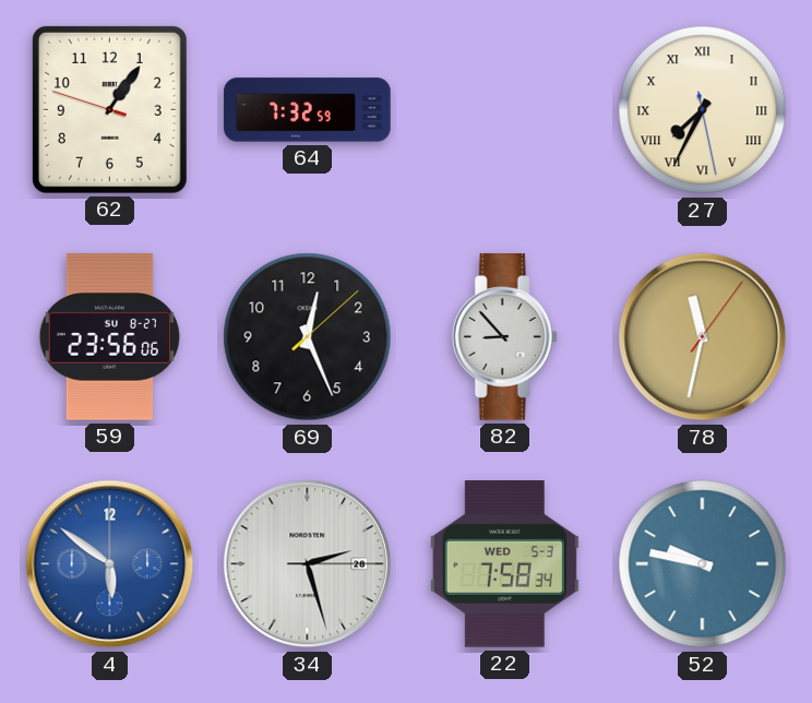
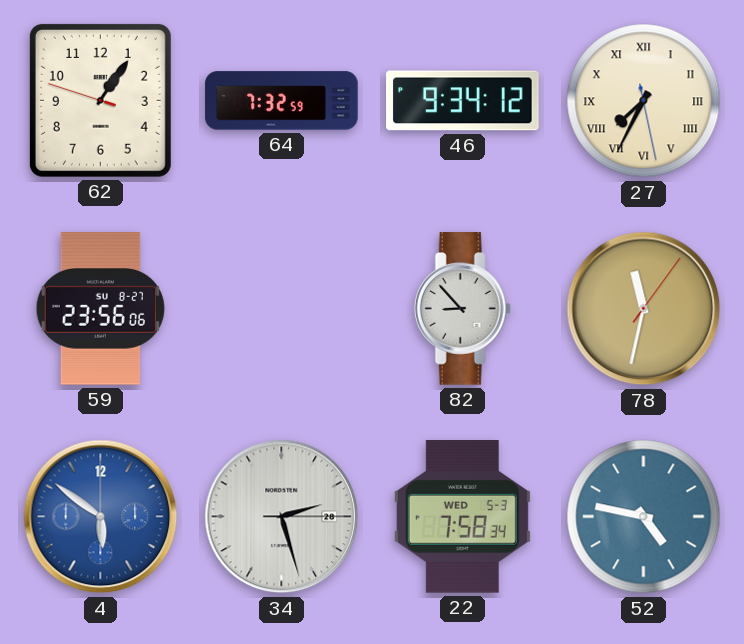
46: none -> 9:34
69: 12:26 -> none
52: 9:47 -> 4:47
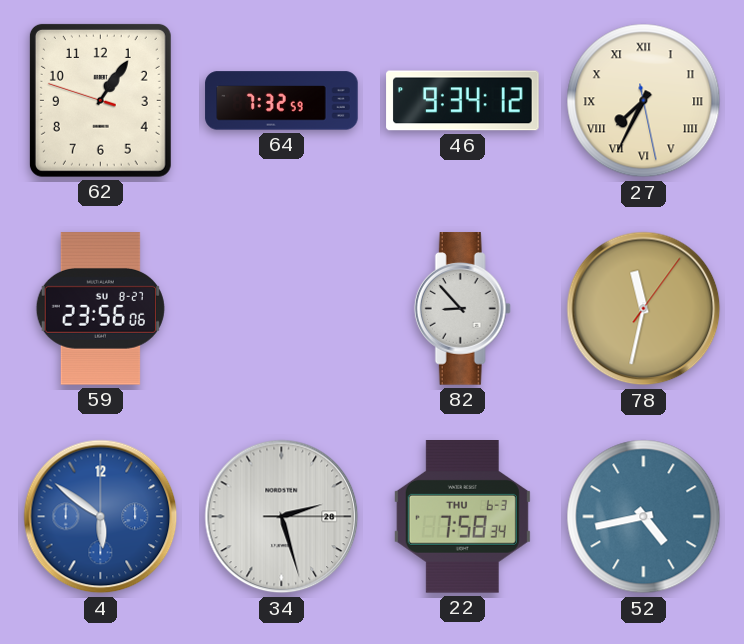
22 date: WED 5-3 -> THU 6-3
52: 4:47 -> 4:43
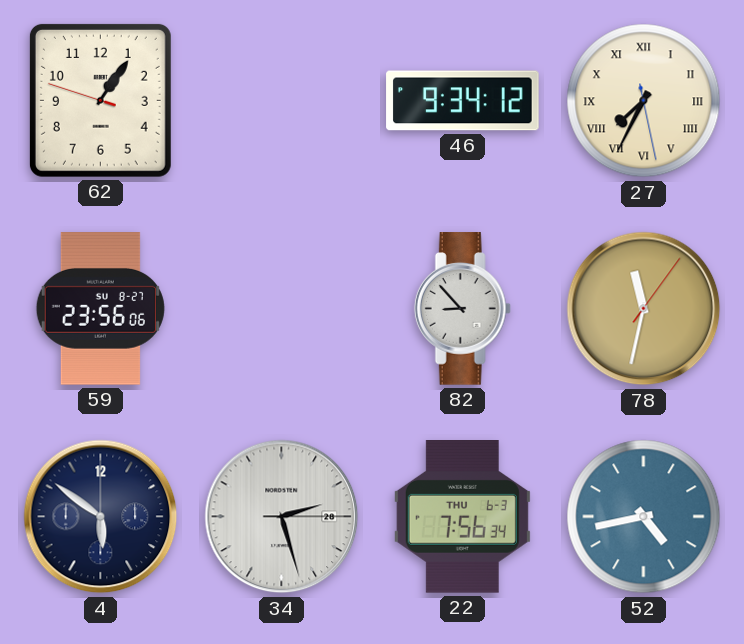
64: 7:32 -> none
4 dial: blue -> navy
22: 7:58 -> 7:56
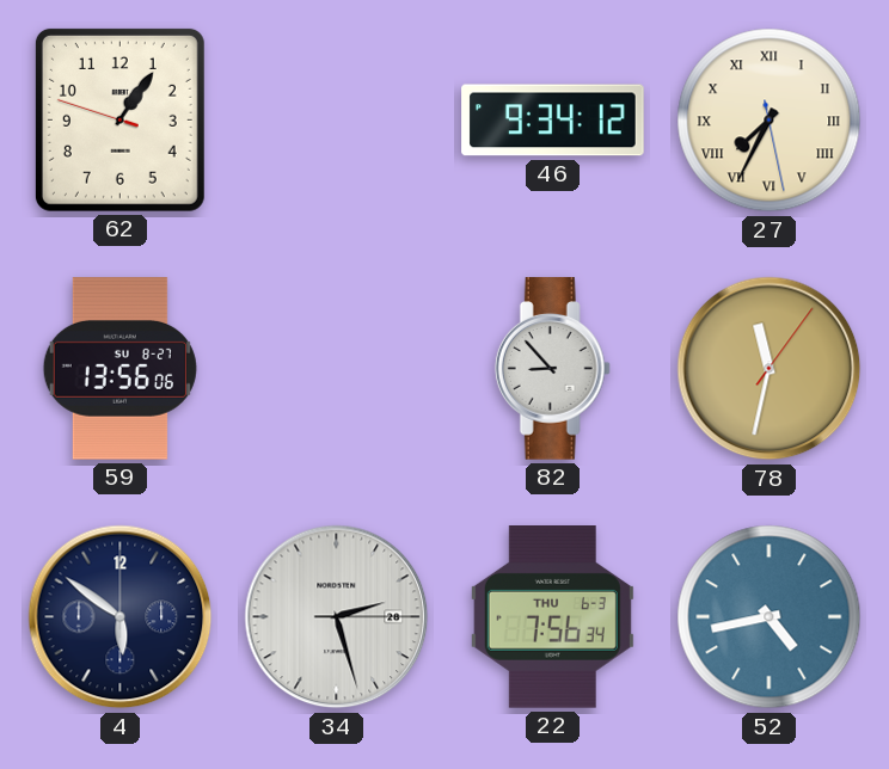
59: 23:56 -> 13:56
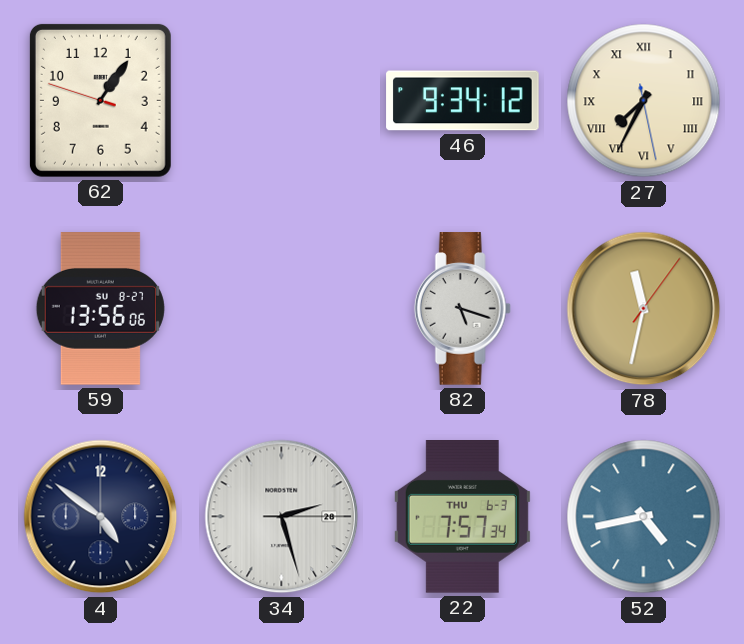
82: 8:53 -> 5:18
4: 5:51 -> 4:51
22: 7:56 -> 7:57
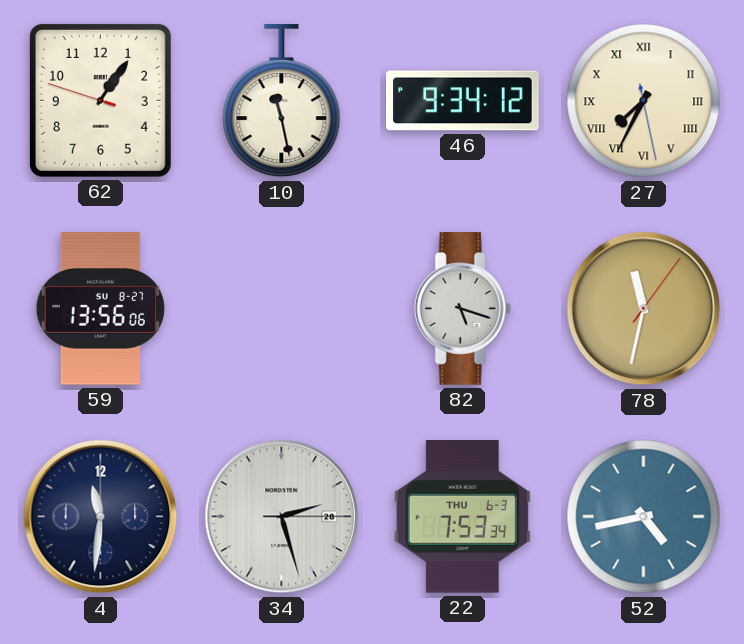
10: none -> 11:28
4: 4:51 -> 11:31
22: 7:57 -> 7:53
